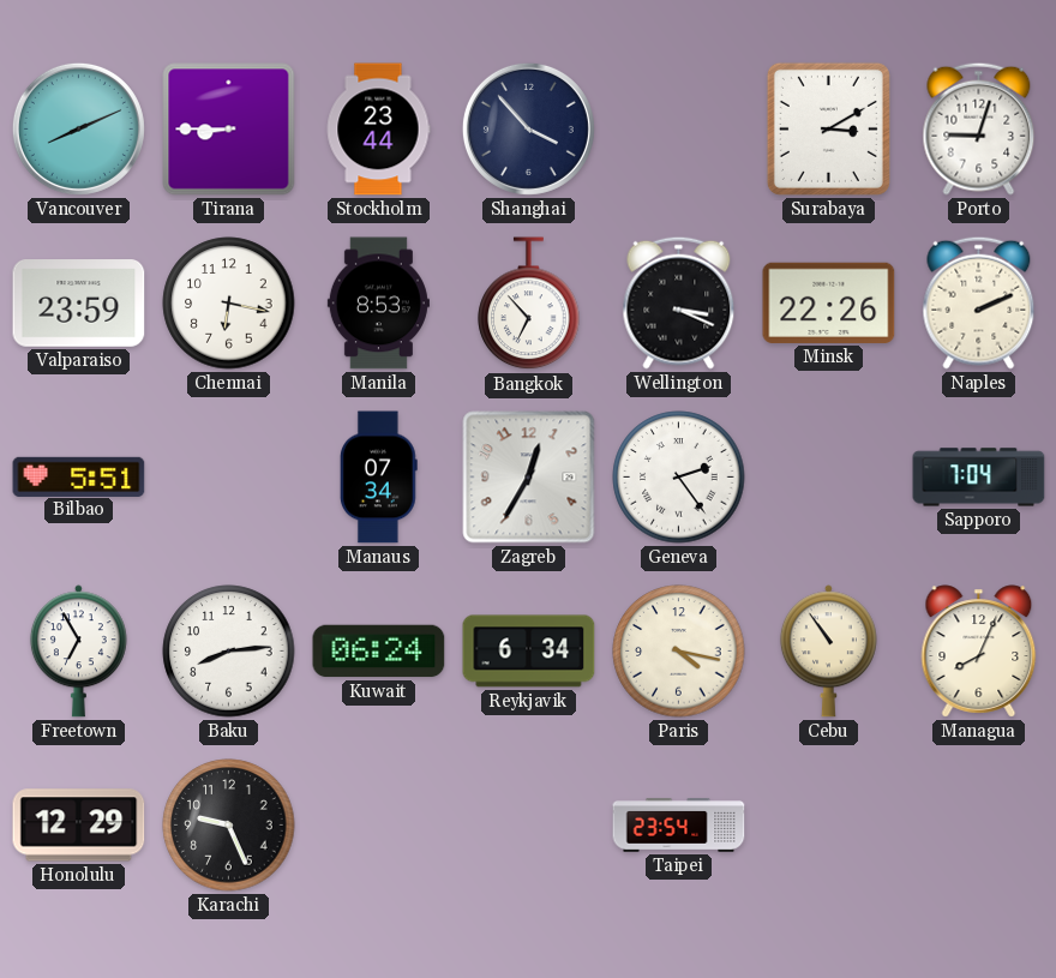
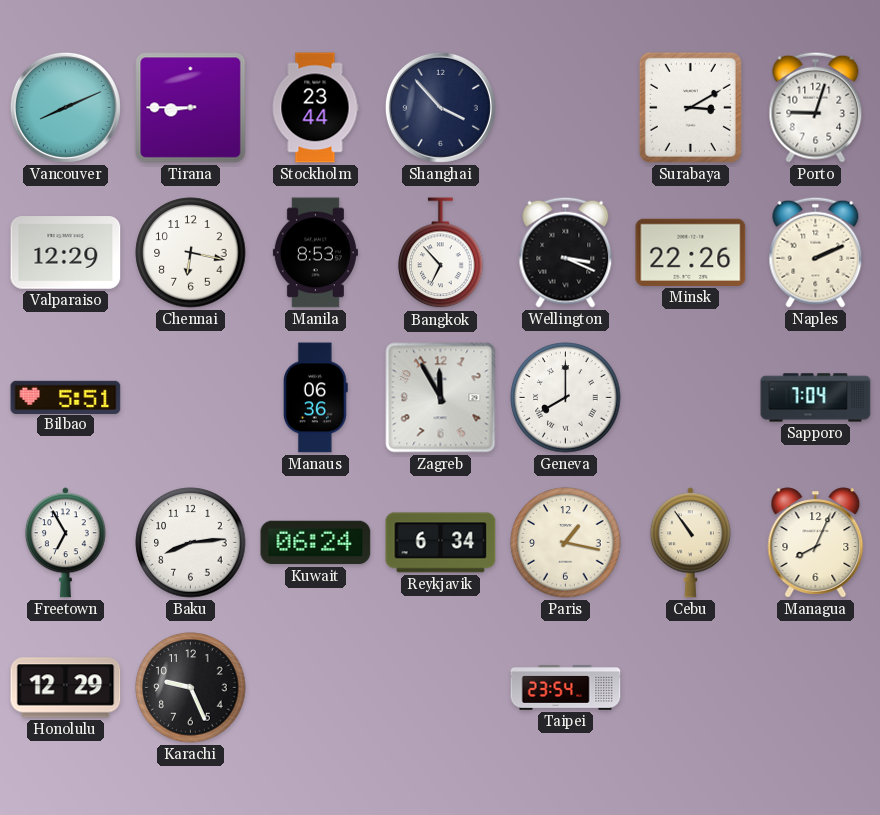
Valparaiso: 23:59 -> 12:29
Manaus: 07:34 -> 06:36
Zagreb: 12:35 -> 11:55
Geneva: 2:24 -> 8:00
Paris: 4:17 -> 1:17
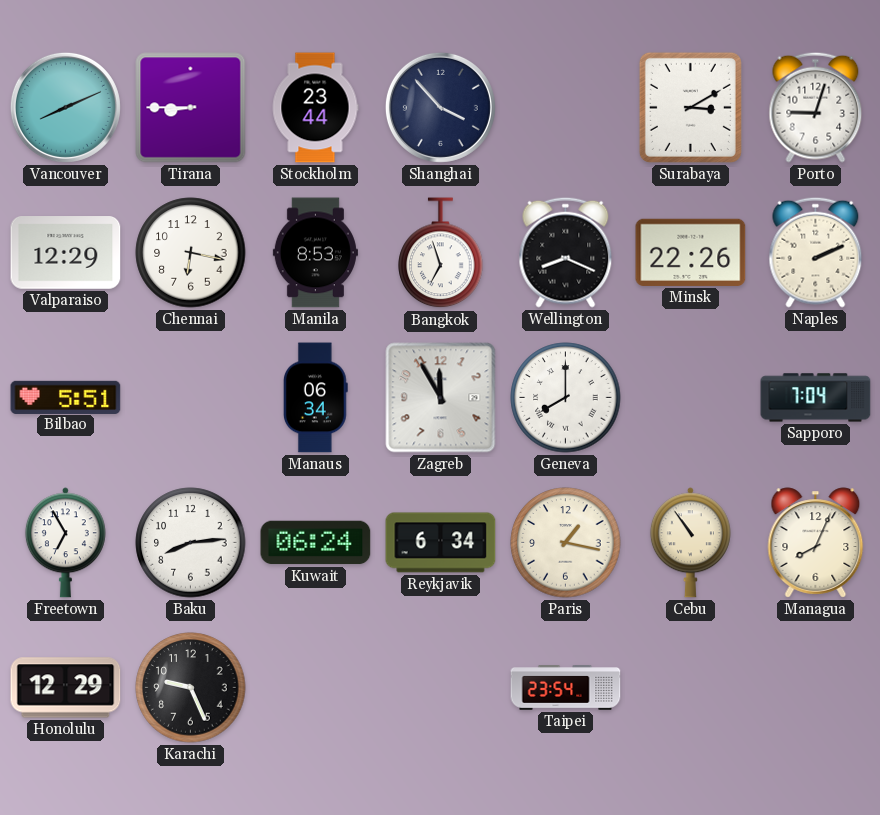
Bangkok: 6:53 -> 6:57
Wellington: 3:19 -> 8:19
Manaus: 06:36 -> 06:34
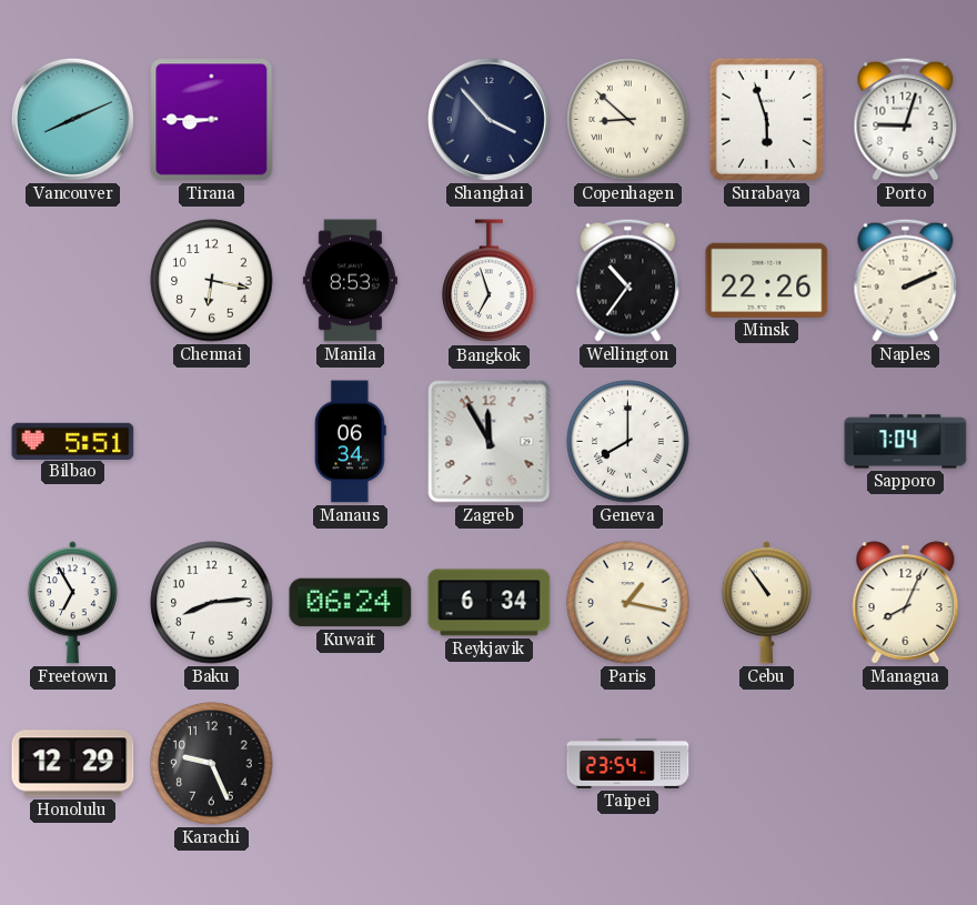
Stockholm: 23:44 -> none
Copenhagen: none -> 8:52
Surabaya: 3:10 -> 5:57
Valparaiso: 12:29 -> none
Wellington: 8:19 -> 10:36
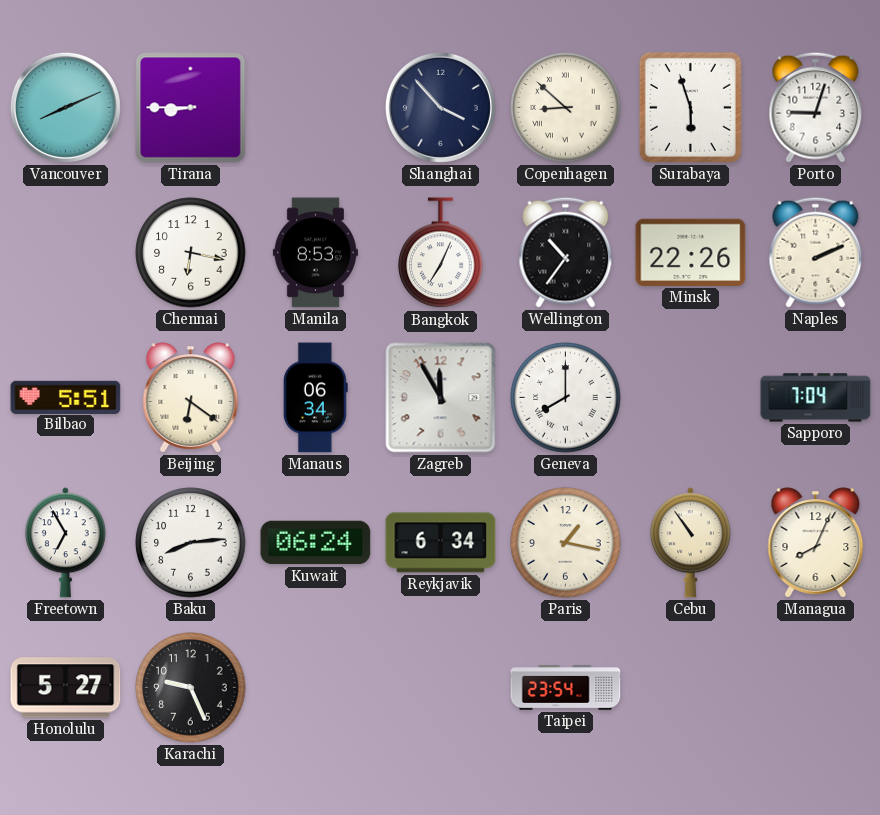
Bangkok: 6:57 -> 7:04
Beijing: none -> 6:21
Honolulu: 12:29 -> 5:27
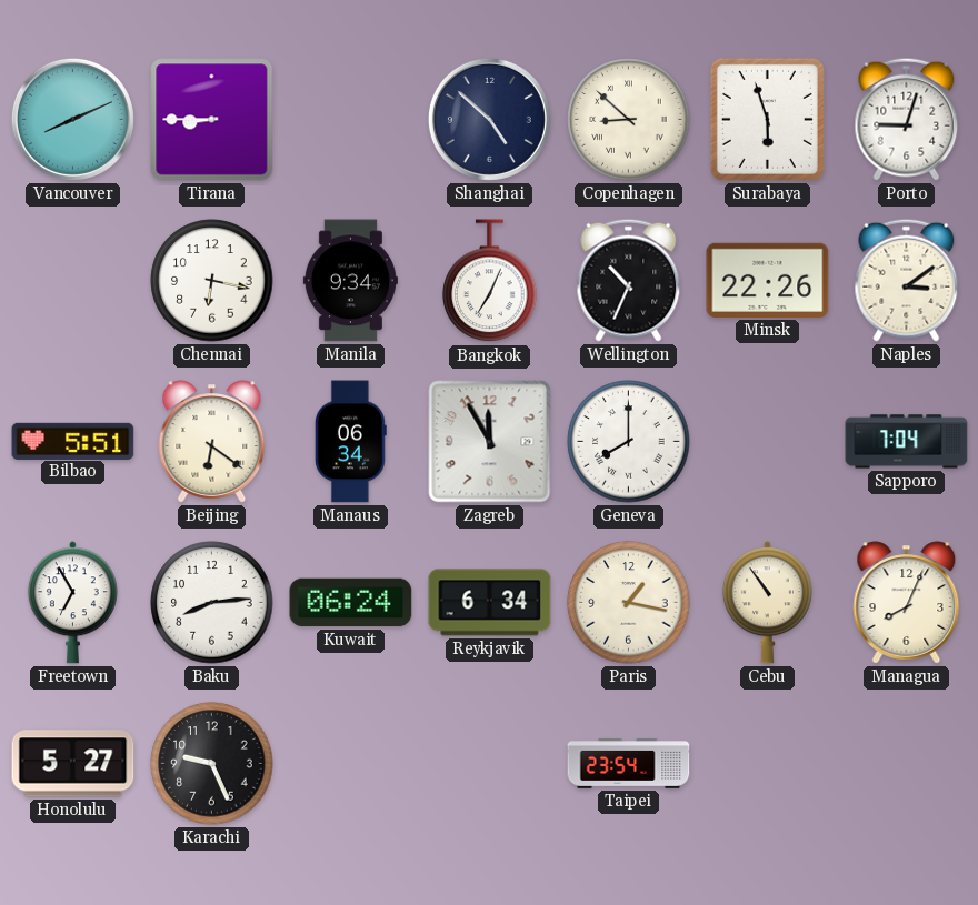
Shanghai: 3:53 -> 4:52
Manila: 8:53 -> 9:34
Wellington: 10:36 -> 10:34
Naples: 2:11 -> 3:09
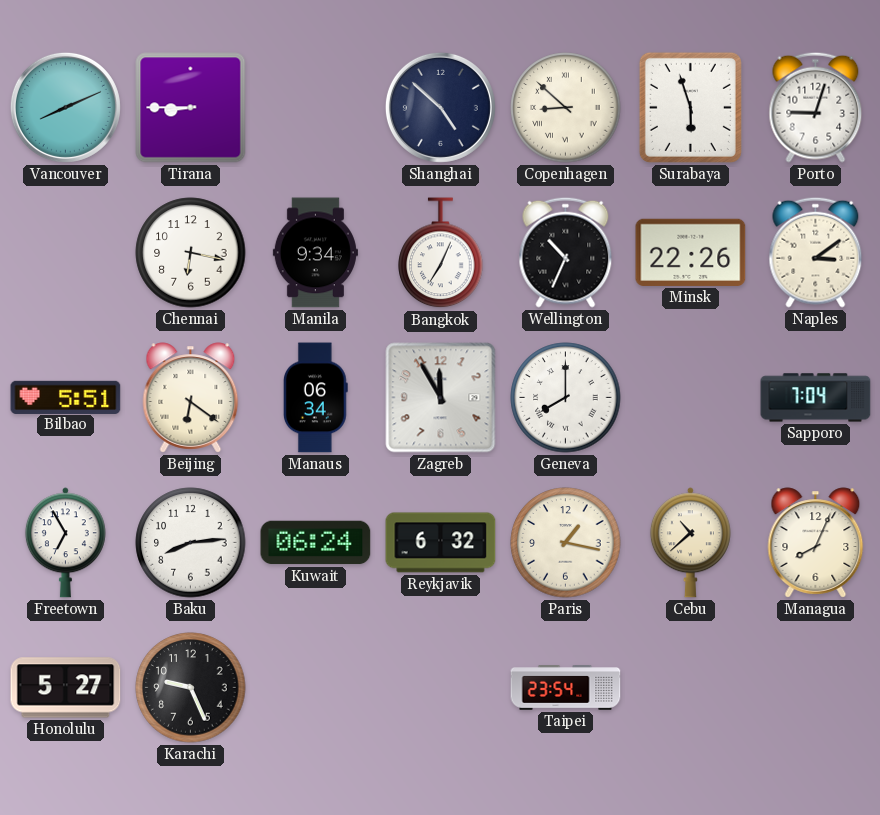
Reykjavik: 6:34 -> 6:32
Cebu: 10:54 -> 10:38
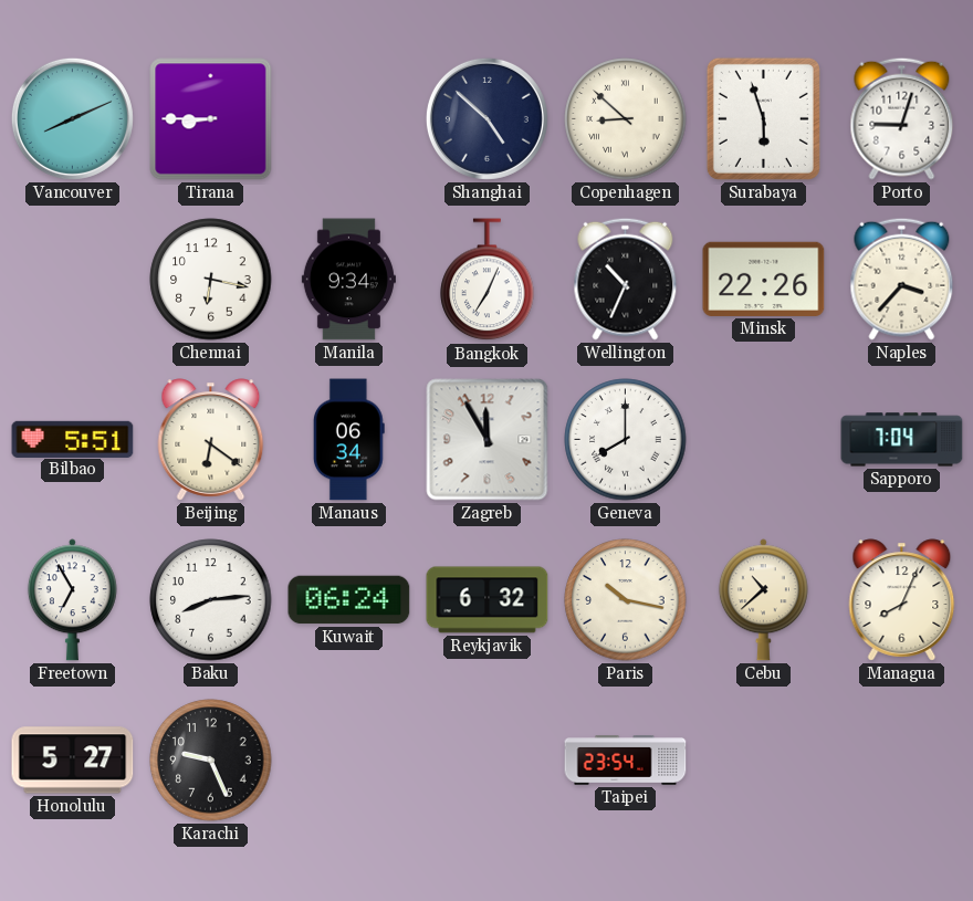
Naples: 3:09 -> 3:37
Paris: 1:17 -> 10:17
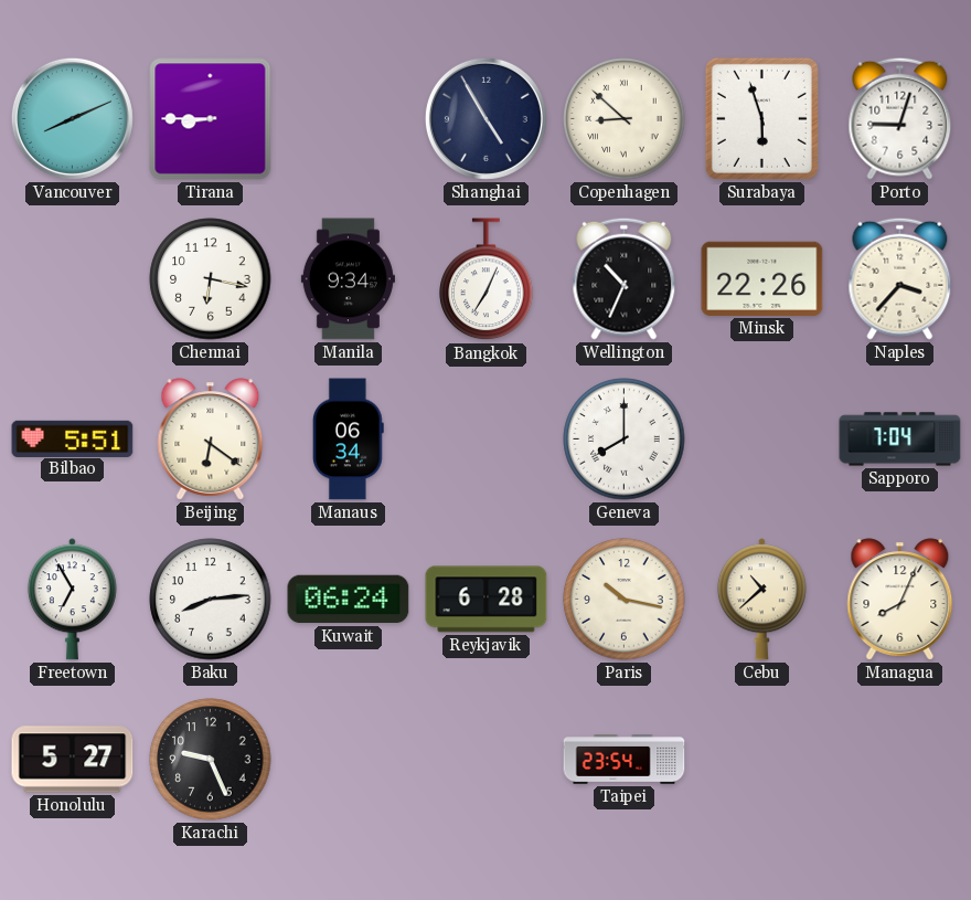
Shanghai: 4:52 -> 4:55
Zagreb: 11:55 -> none
Reykjavik: 6:32 -> 6:28
